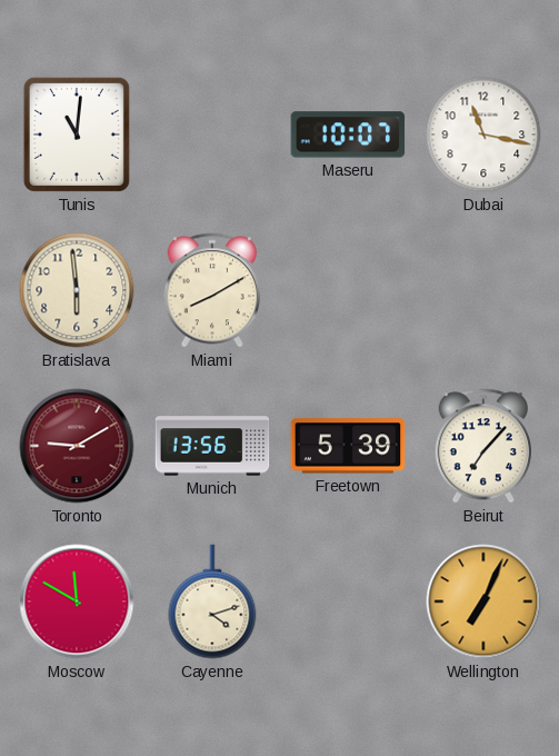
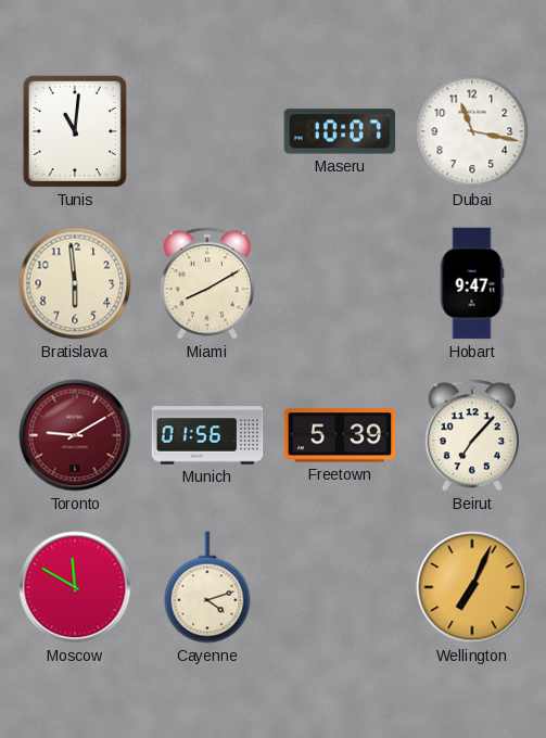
Hobart: none -> 9:47
Munich: 13:56 -> 01:56
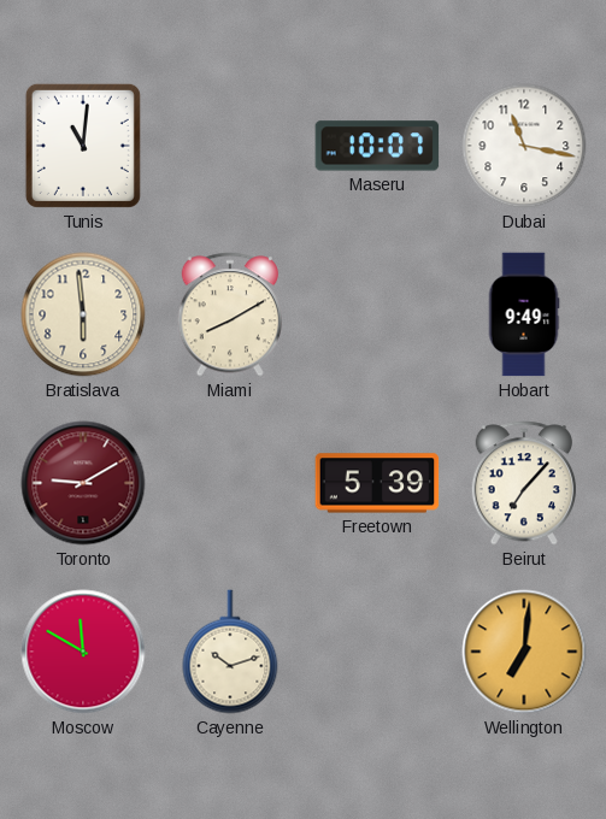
Hobart: 9:47 -> 9:49
Munich: 01:56 -> none
Cayenne: 4:12 -> 10:12
Wellington: 7:04 -> 7:01
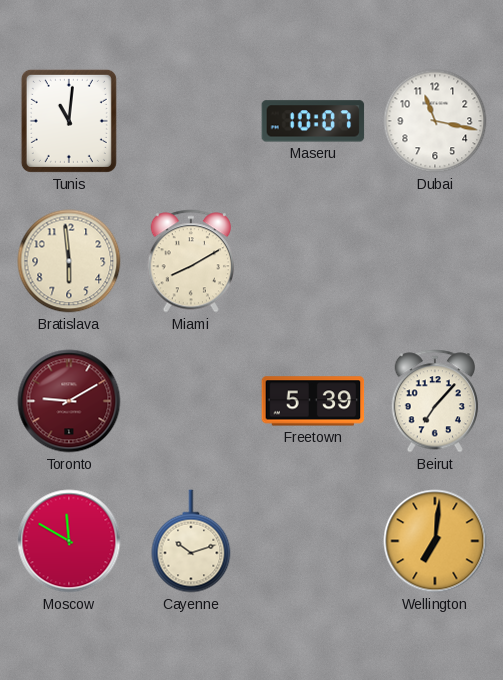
Hobart: 9:49 -> none
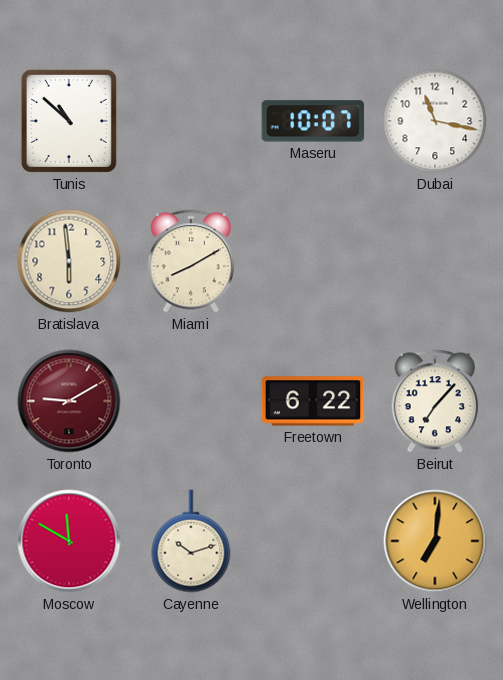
Tunis: 11:01 -> 10:52
Freetown: 5:39 -> 6:22
